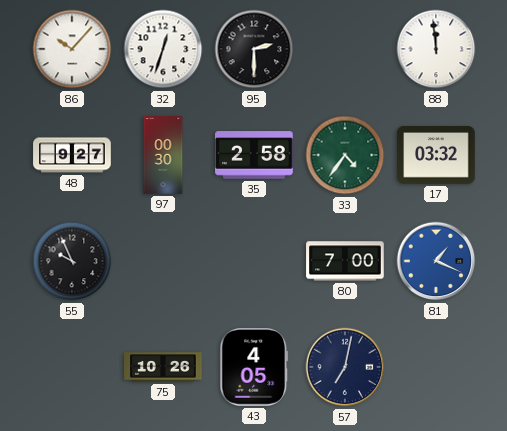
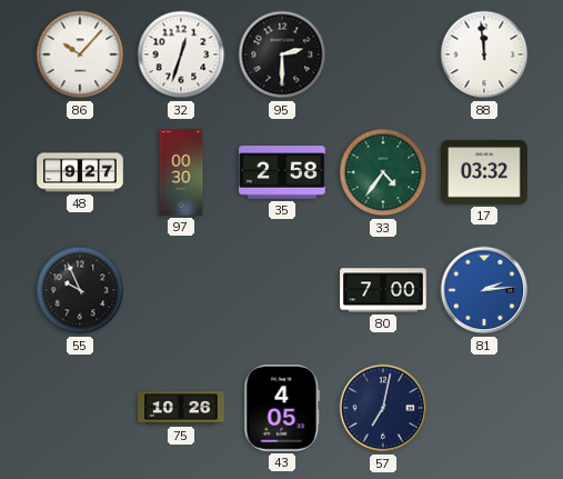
81: 1:19 -> 2:14
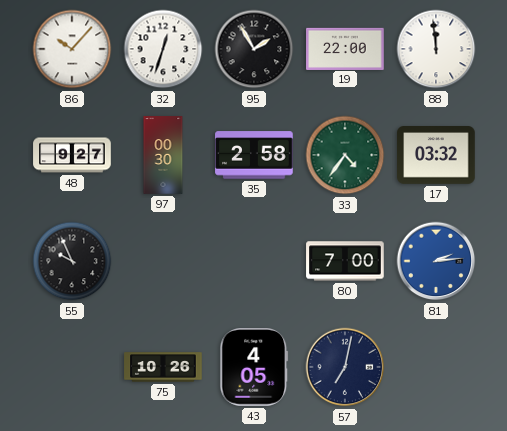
95: 2:30 -> 1:55
19: none -> 22:00
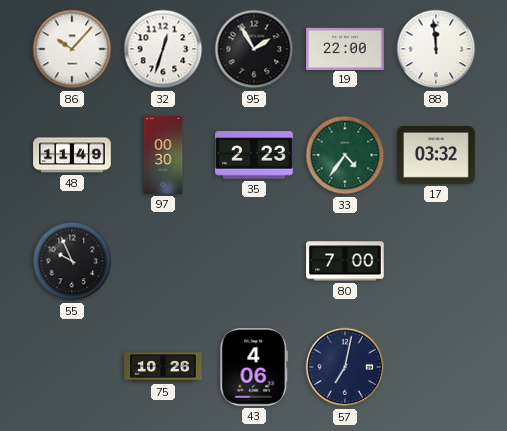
48: 9:27 -> 11:49
35: 2:58 -> 2:23
81: 2:14 -> none
43: 4:05 -> 4:06
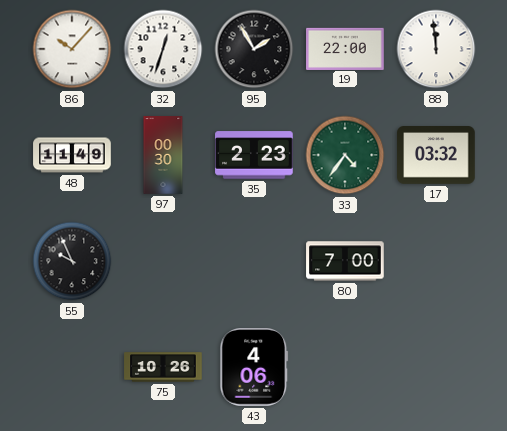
57: 7:02 -> none
